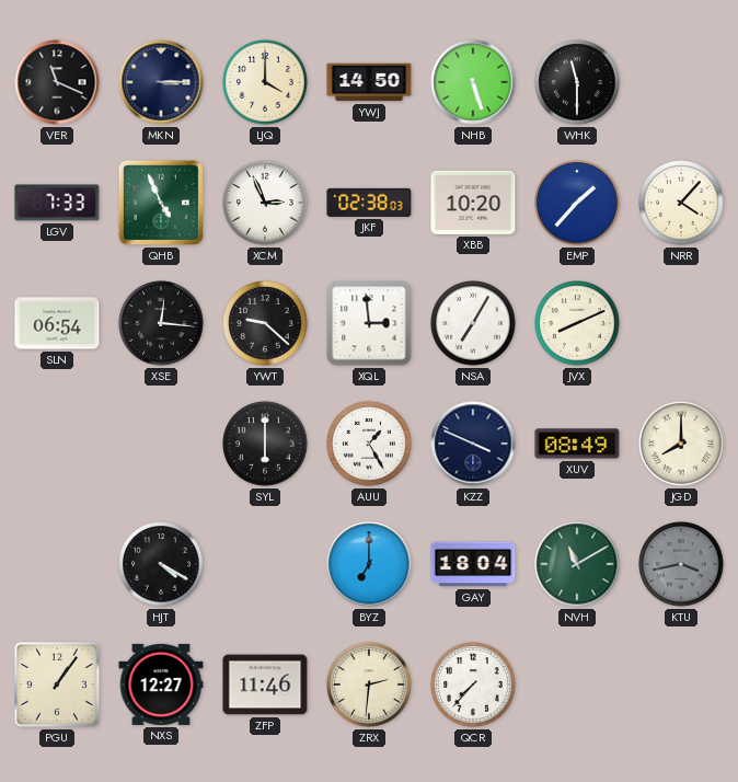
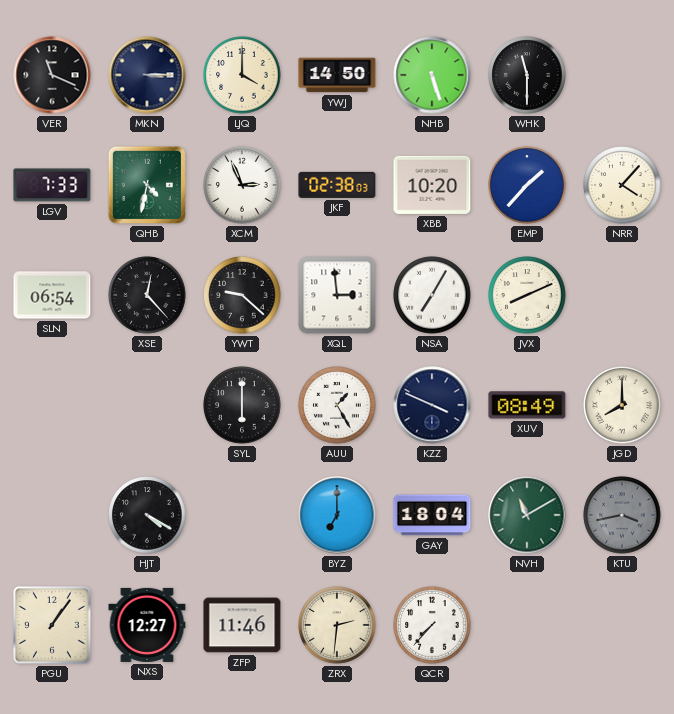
QHB: 4:56 -> 4:32
XSE: 12:16 -> 12:23
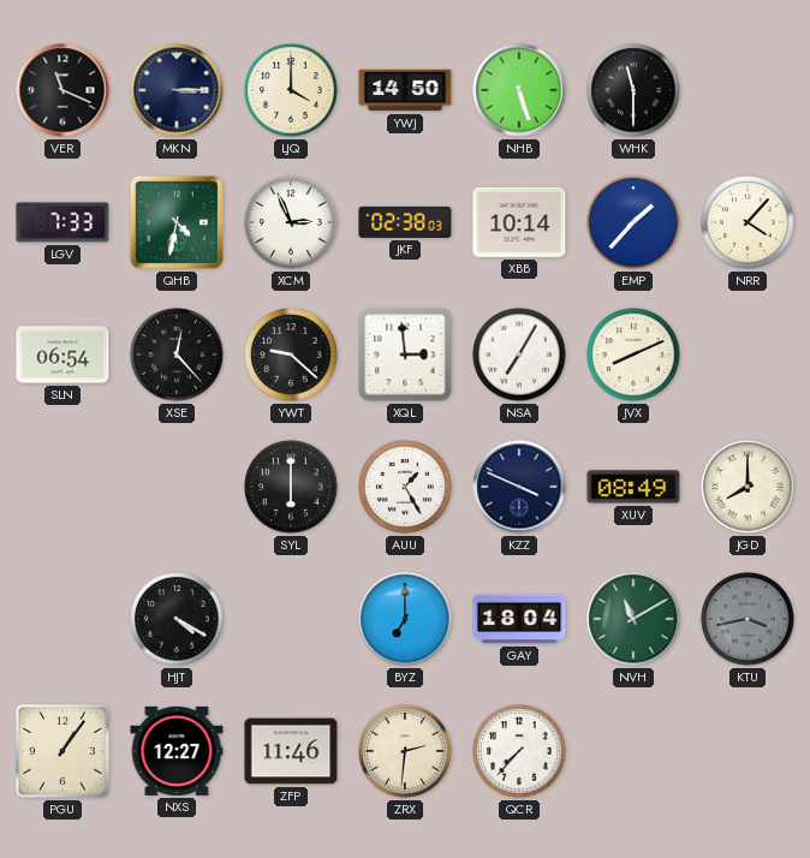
XBB: 10:20 -> 10:14
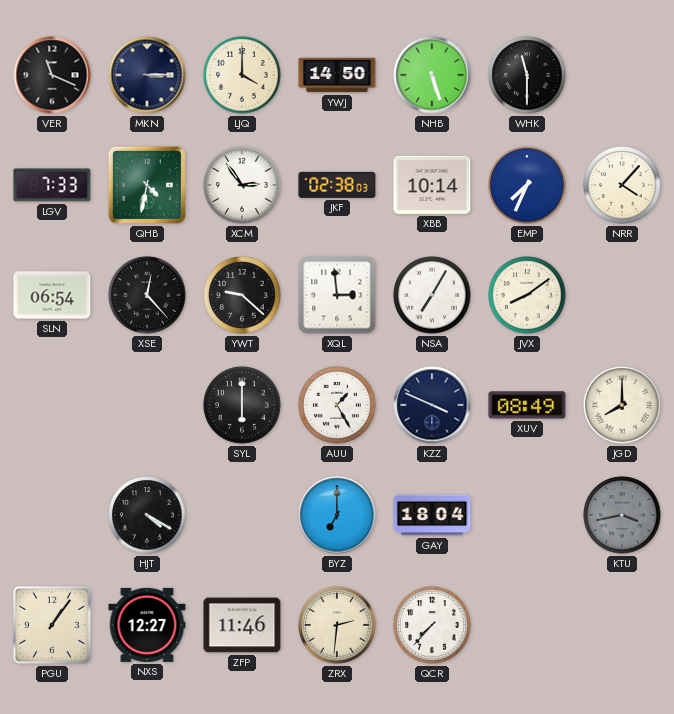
XCM: 2:56 -> 2:54
EMP: 1:37 -> 7:34
JVX: 8:11 -> 8:09
NVH: 11:10 -> none
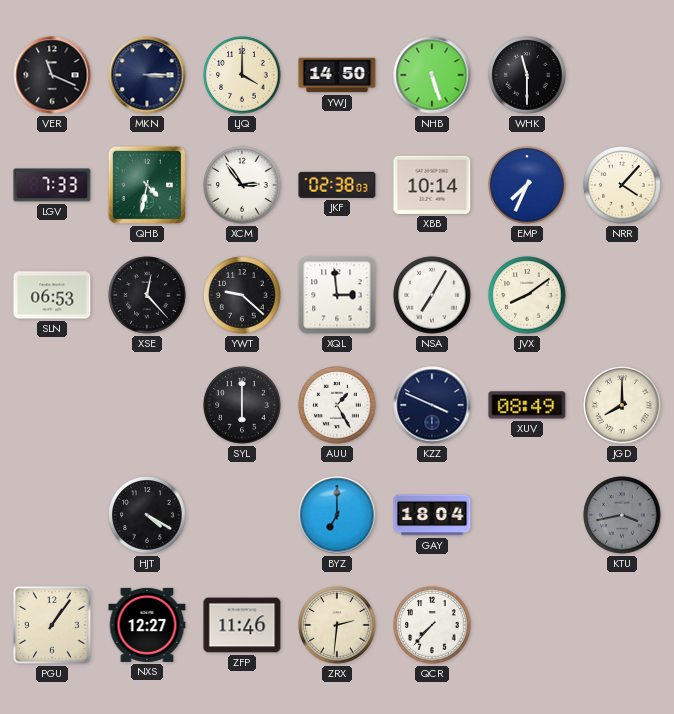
SLN: 06:54 -> 06:53
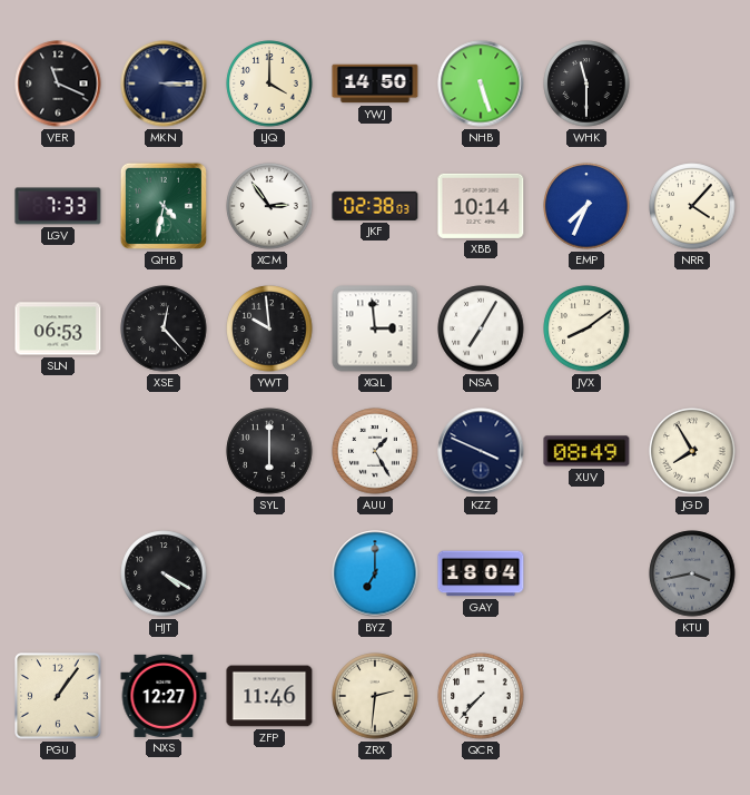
YWT: 9:22 -> 9:59
JGD: 8:00 -> 7:55
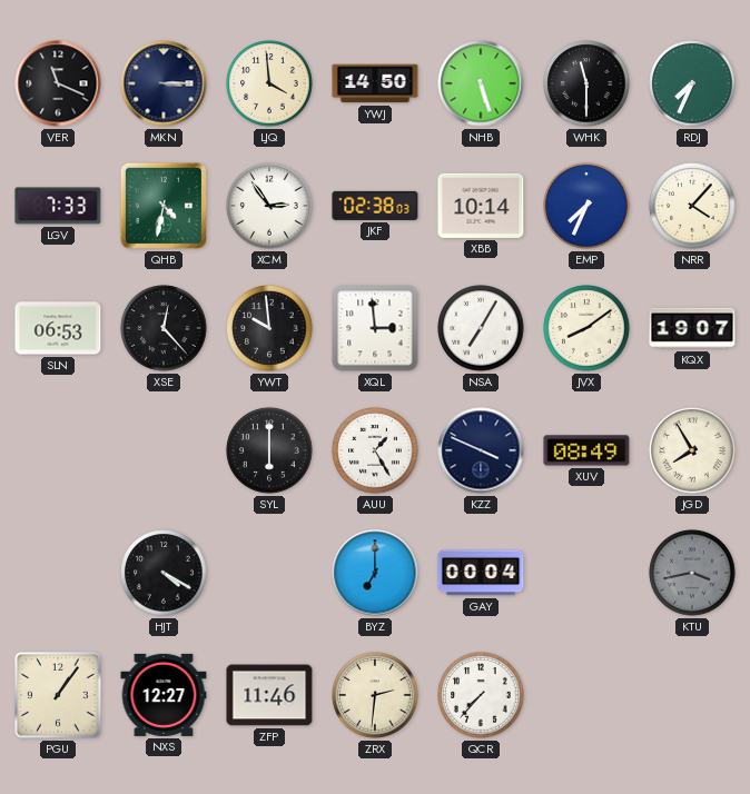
LJQ: 4:00 -> 3:59
RDJ: none -> 7:34
KQX: none -> 19:07
GAY: 18:04 -> 00:04
